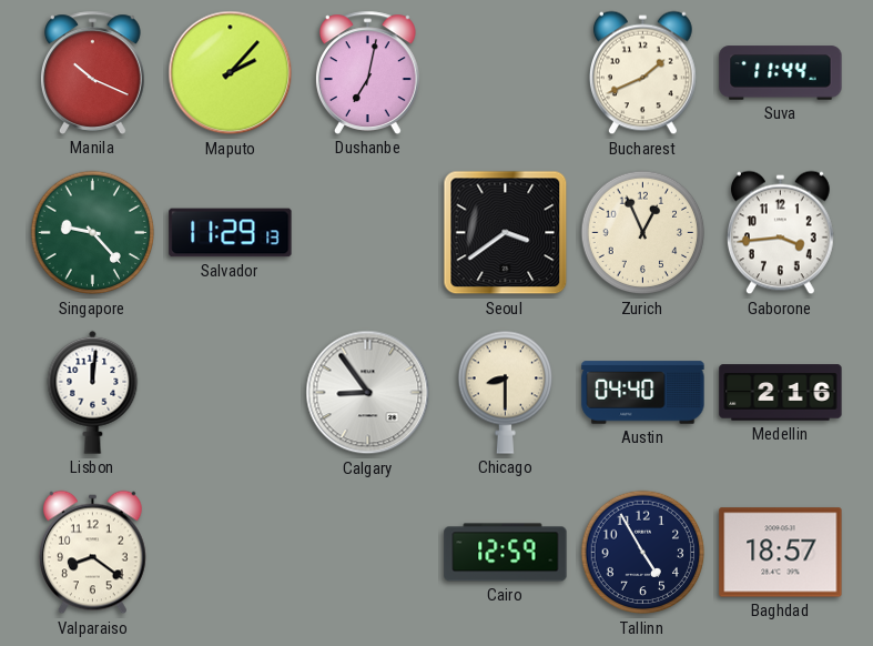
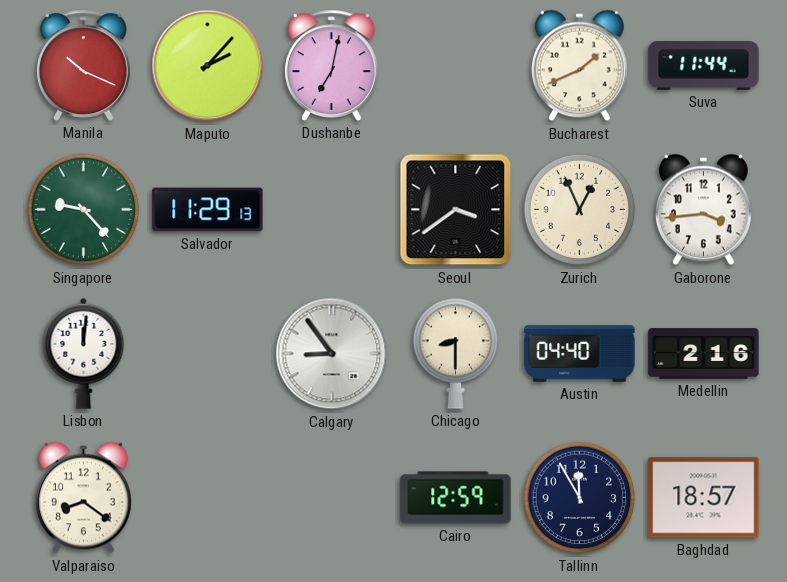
Tallinn: 4:55 -> 11:55
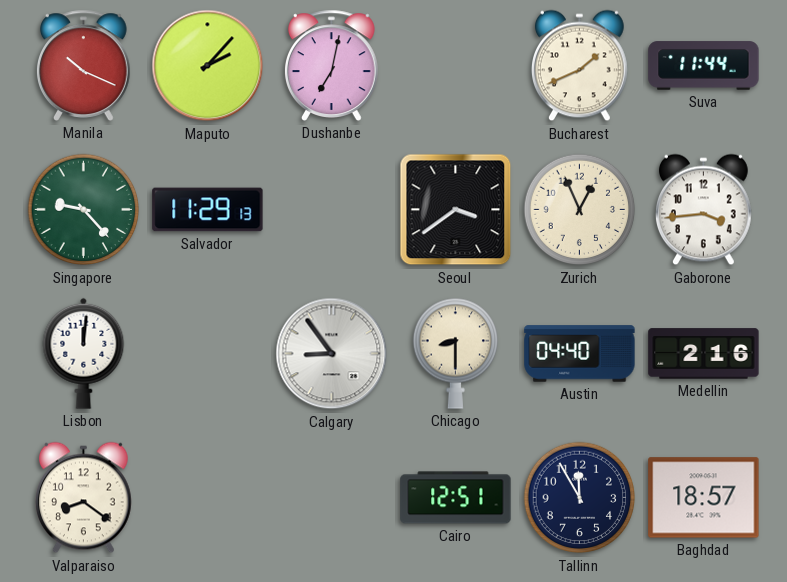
Cairo: 12:59 -> 12:51
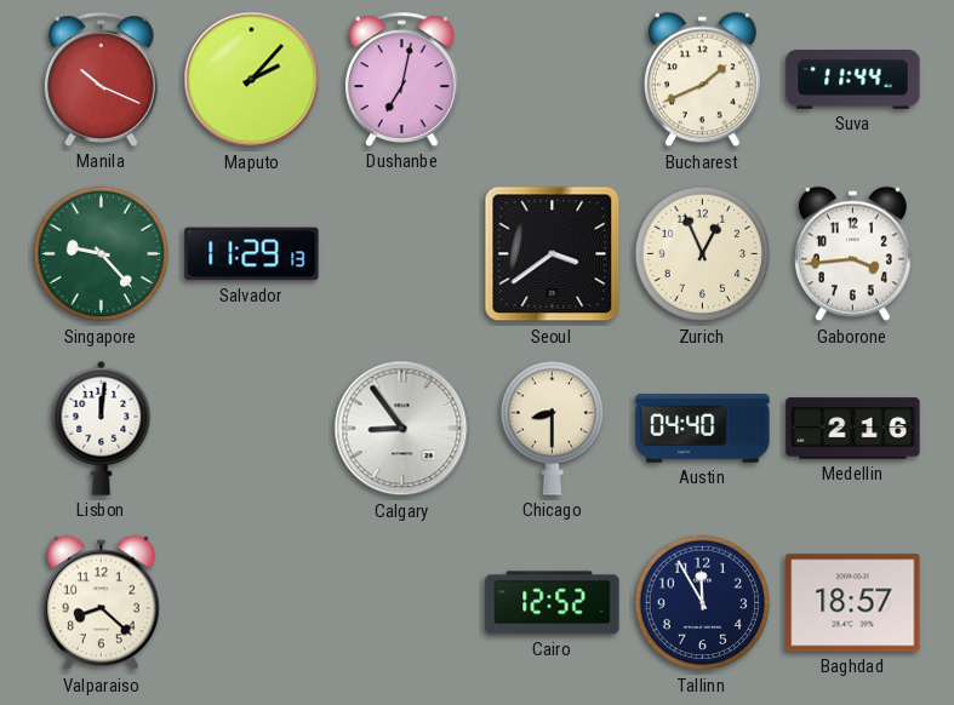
Valparaiso: 8:21 -> 8:22
Cairo: 12:51 -> 12:52
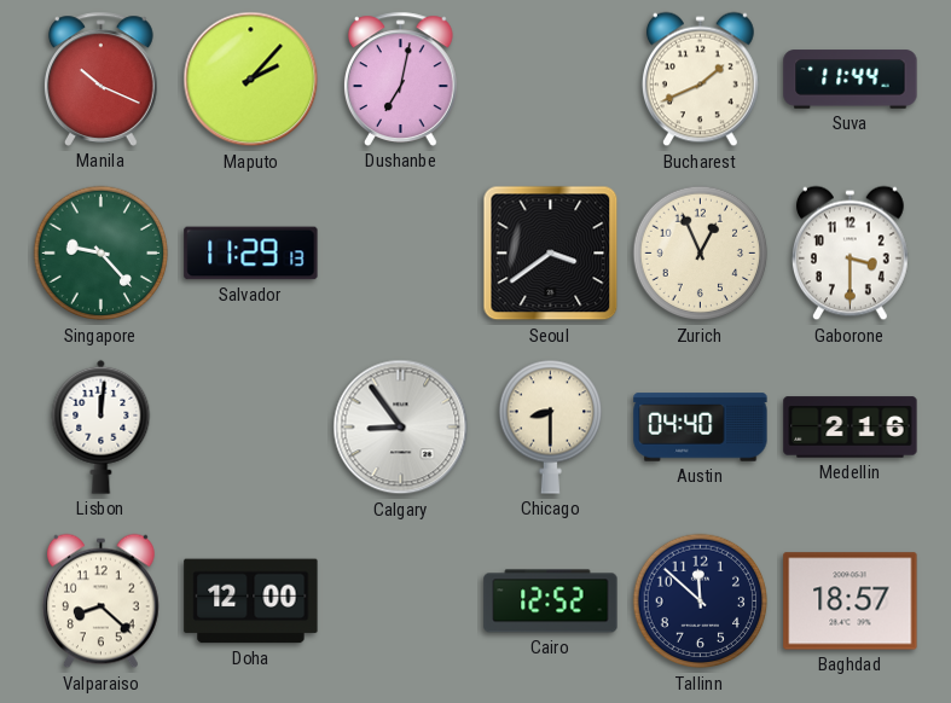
Gaborone: 3:44 -> 3:30
Doha: none -> 12:00
Tallinn: 11:55 -> 11:52
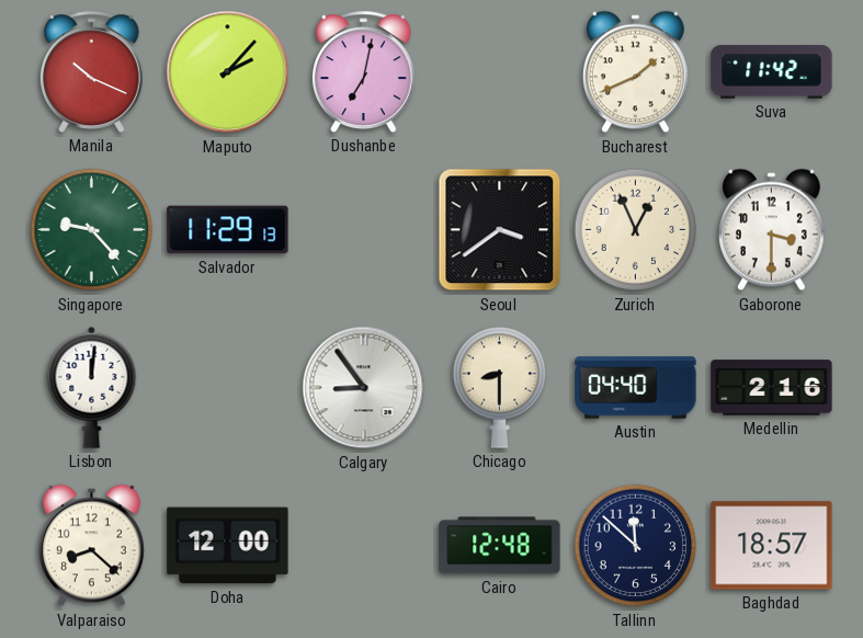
Suva: 11:44 -> 11:42
Cairo: 12:52 -> 12:48
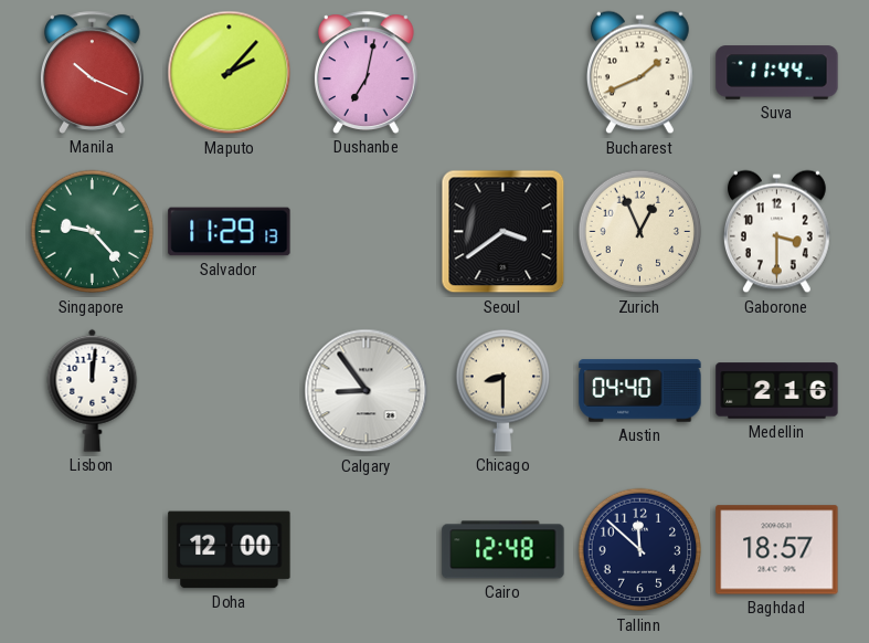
Suva: 11:42 -> 11:44
Valparaiso: 8:22 -> none
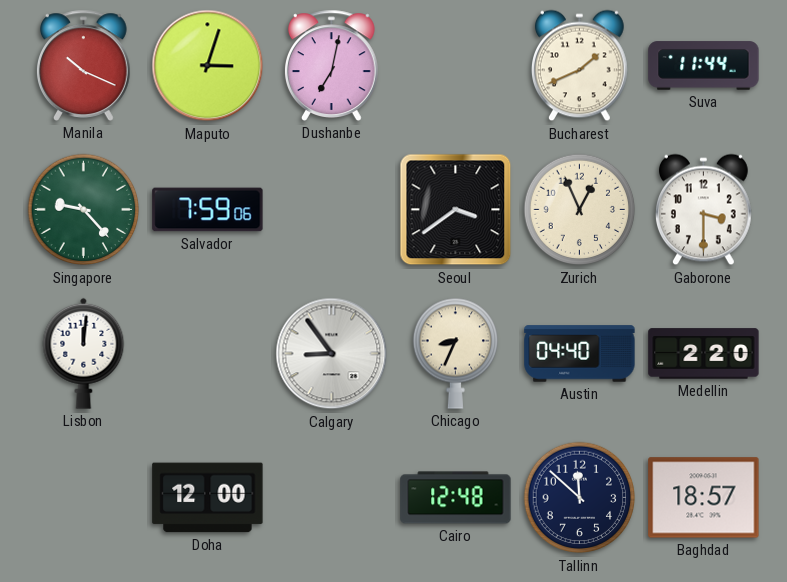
Maputo: 2:07 -> 3:03
Salvador: 11:29 -> 7:59
Chicago: 8:30 -> 8:34
Medellin: 2:16 -> 2:20
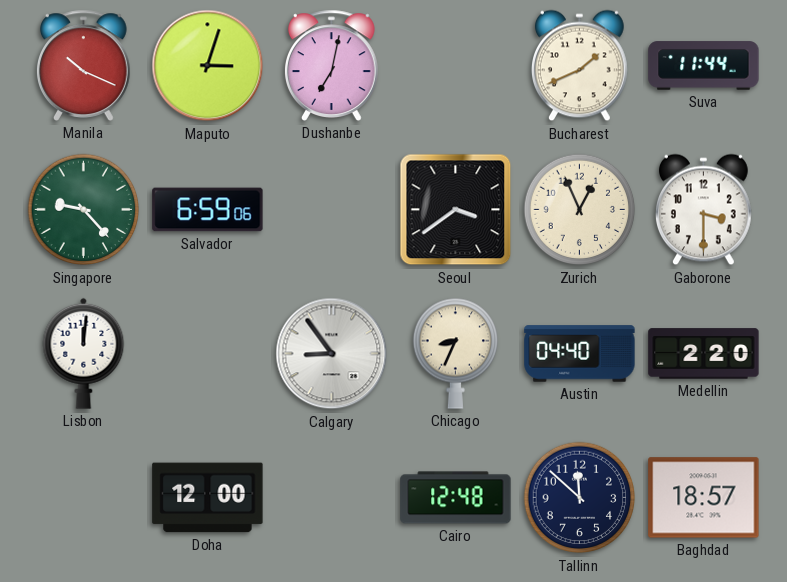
Salvador: 7:59 -> 6:59
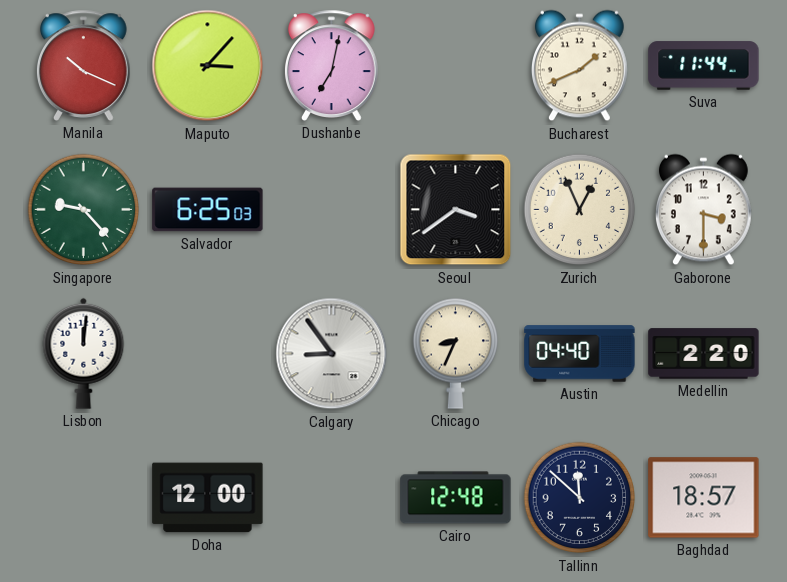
Maputo: 3:03 -> 3:07
Salvador: 6:59 -> 6:25
